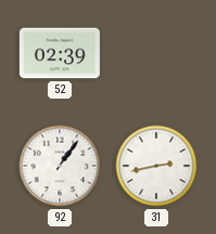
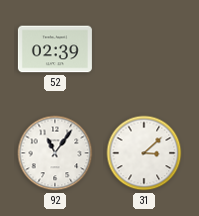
92: 1:06 -> 11:06
31: 2:43 -> 3:08
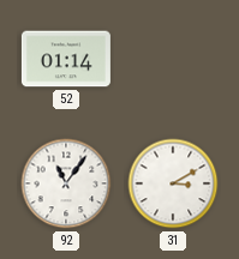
52: 02:39 -> 01:14
31: 3:08 -> 3:10
